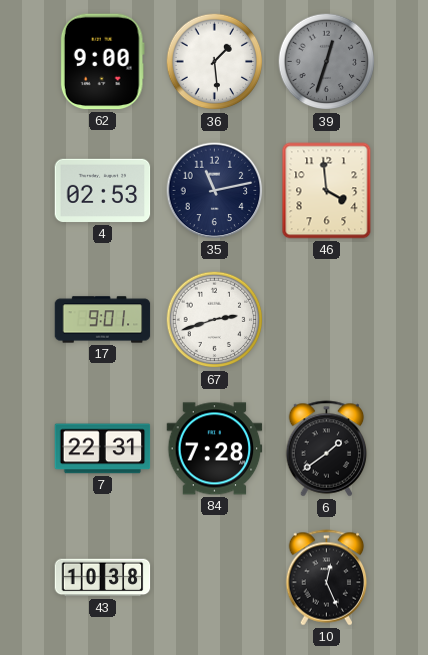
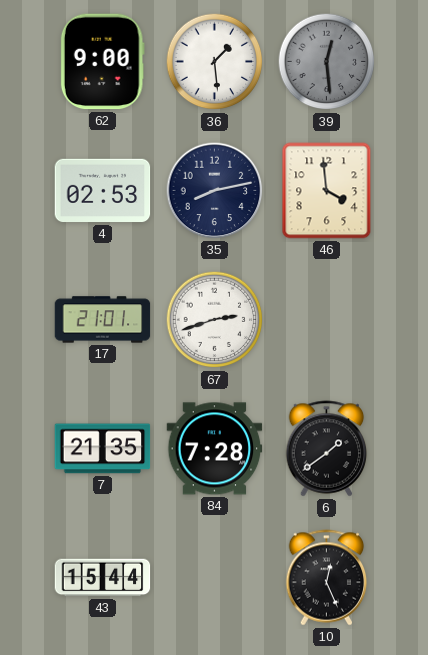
39: 12:33 -> 12:29
35: 11:13 -> 8:13
17: 9:01 -> 21:01
7: 22:31 -> 21:35
43: 10:38 -> 15:44
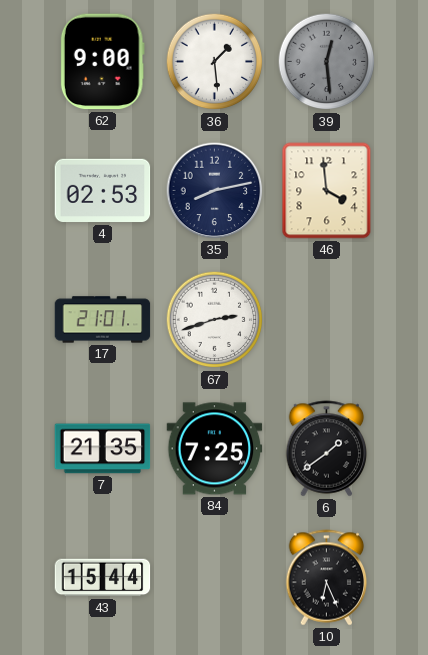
84: 7:28 -> 7:25
10: 12:26 -> 6:26
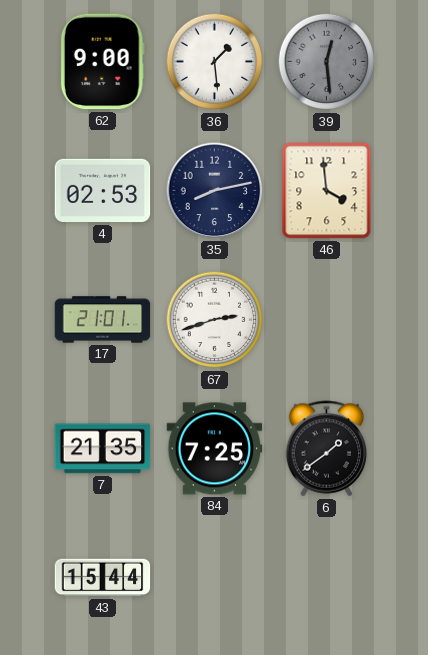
10: 6:26 -> none
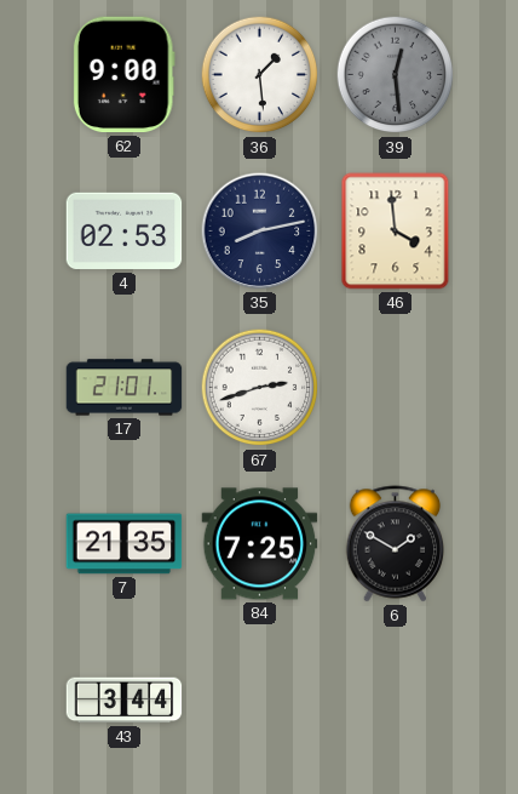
6: 1:39 -> 1:50
43: 15:44 -> 3:44
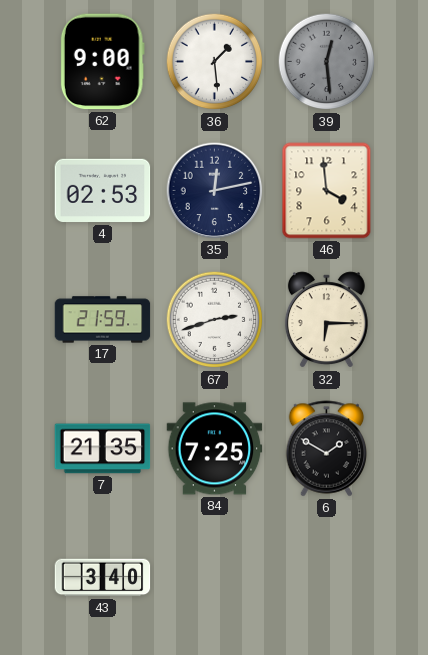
35: 8:13 -> 12:13
17: 21:01 -> 21:59
32: none -> 6:15
43: 3:44 -> 3:40
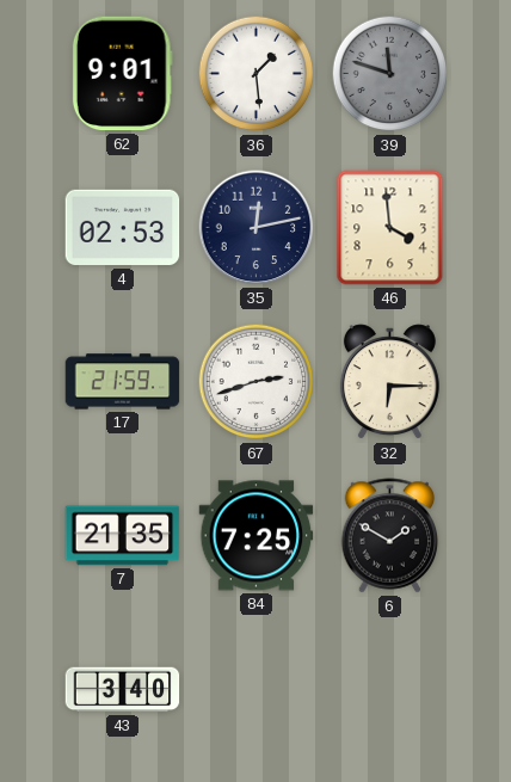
62: 9:00 -> 9:01
39: 12:29 -> 11:48
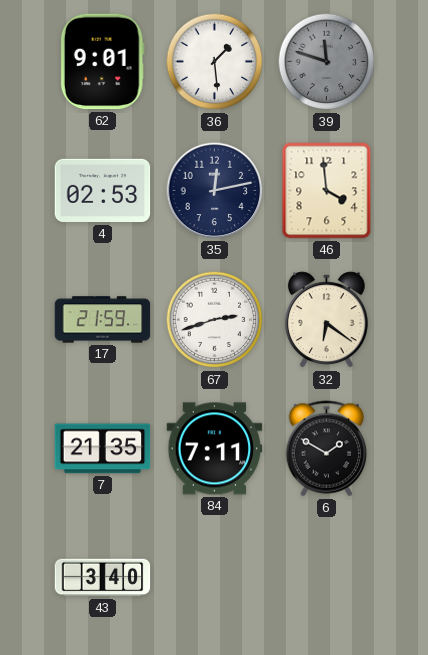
32: 6:15 -> 6:21
84: 7:25 -> 7:11
